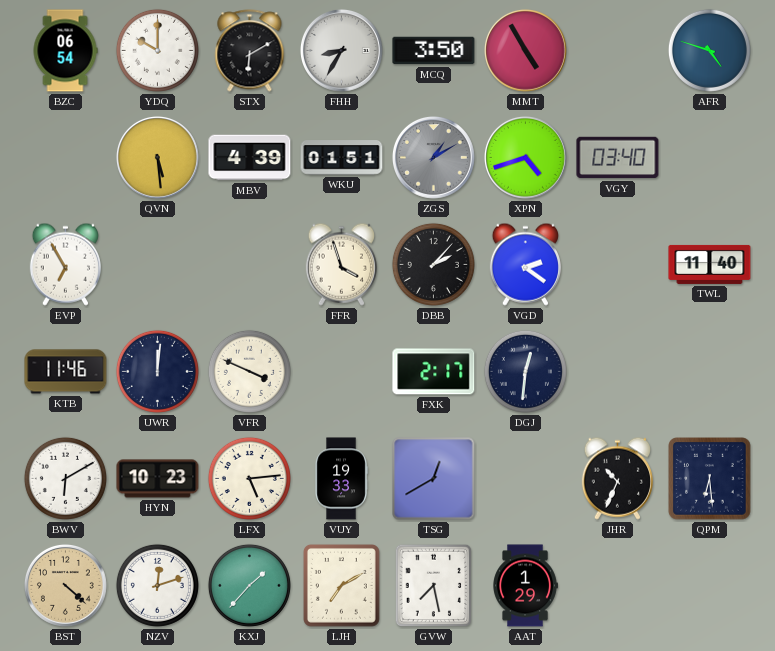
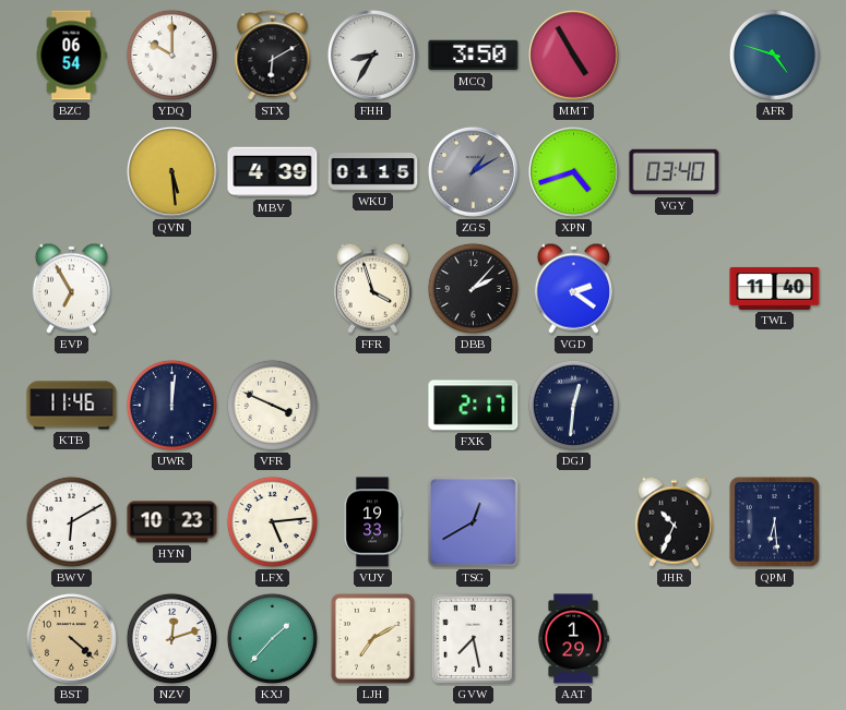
WKU: 01:51 -> 01:15
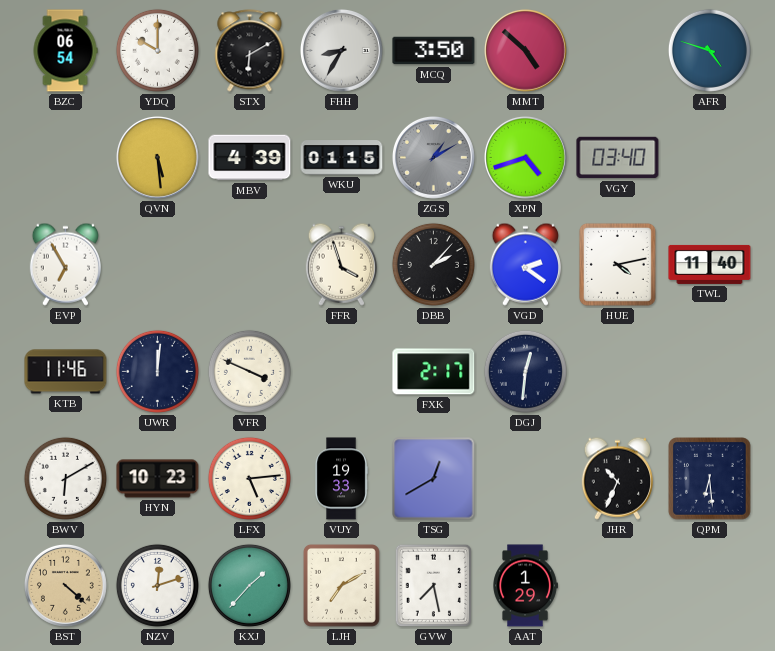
MMT: 4:55 -> 4:52
HUE: none -> 4:13
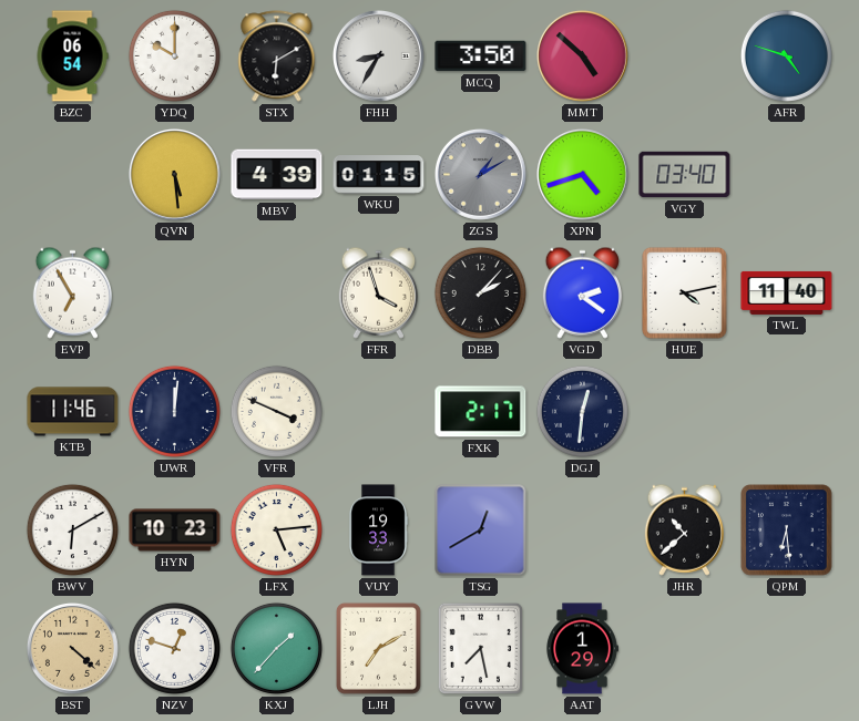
JHR: 10:34 -> 10:38
NZV: 12:12 -> 12:48
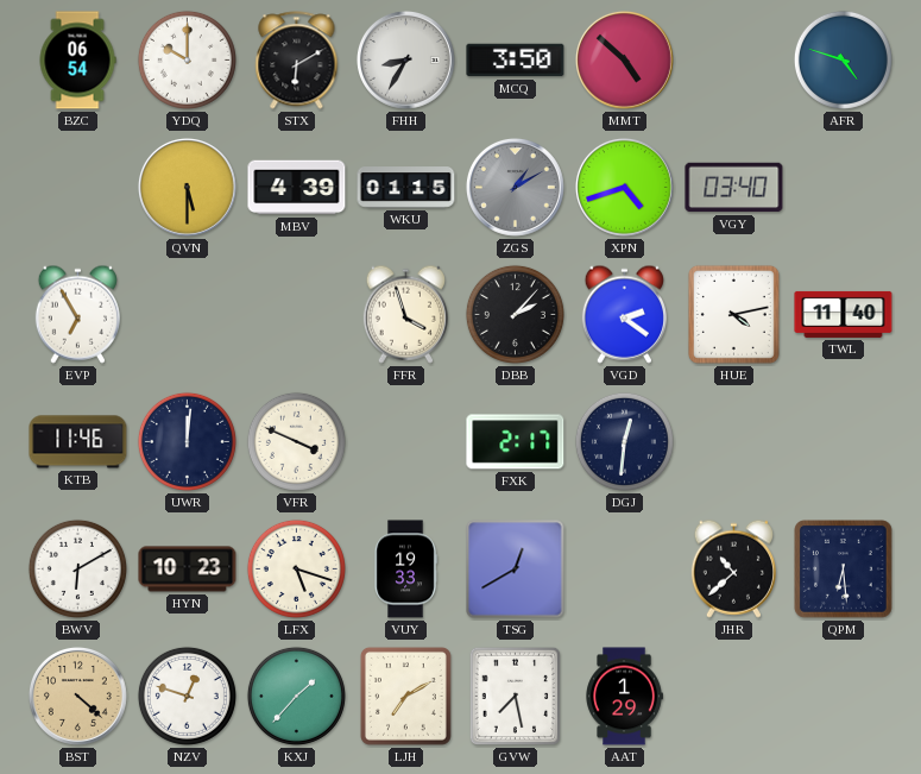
QVN: 5:29 -> 5:30
LFX: 5:14 -> 5:18
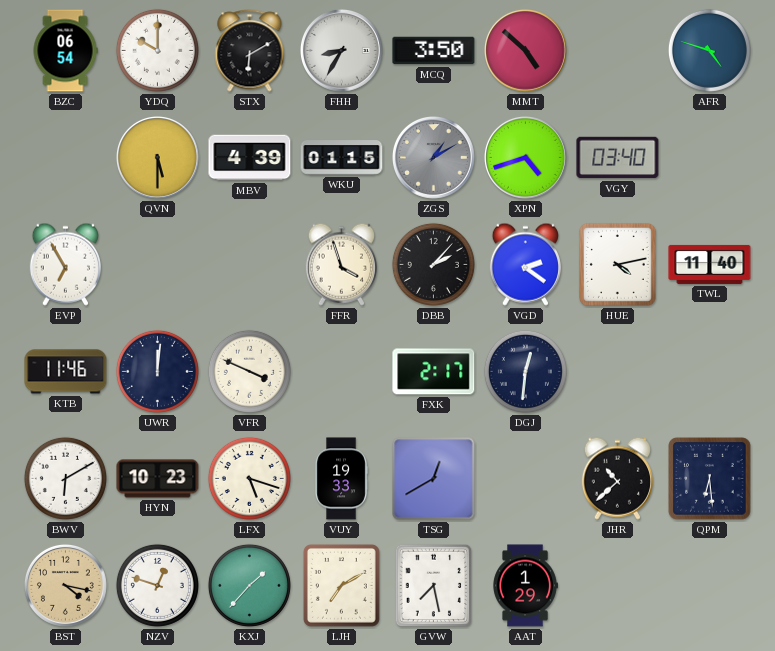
BST: 4:22 -> 4:17
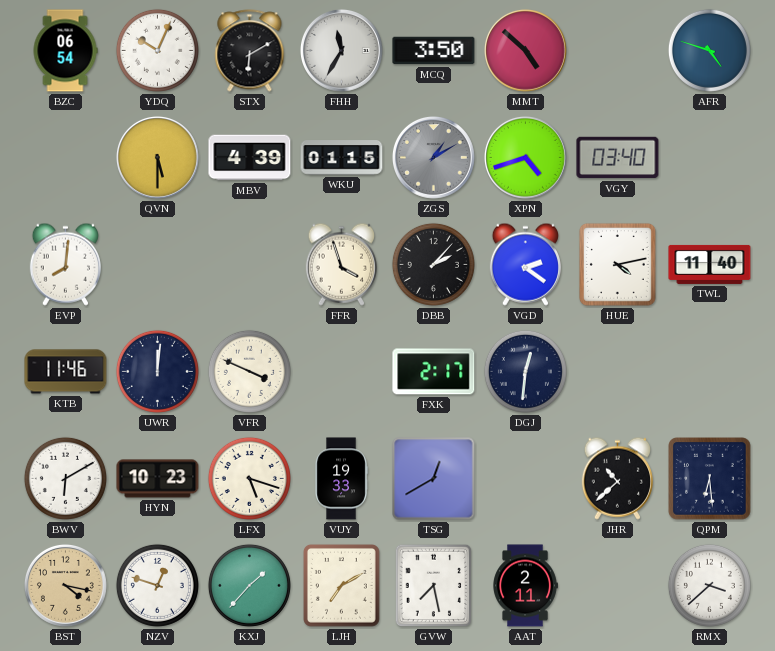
YDQ: 10:00 -> 10:04
FHH: 8:35 -> 11:35
EVP: 6:55 -> 8:01
AAT: 1:29 -> 2:11
RMX: none -> 3:38
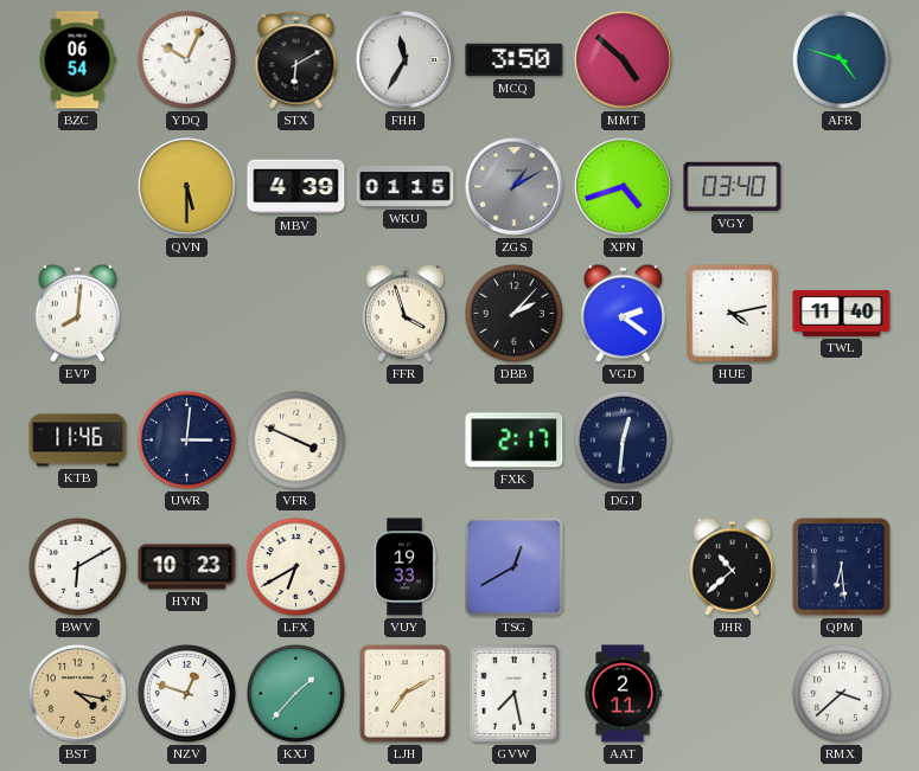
UWR: 12:01 -> 3:01
LFX: 5:18 -> 6:40
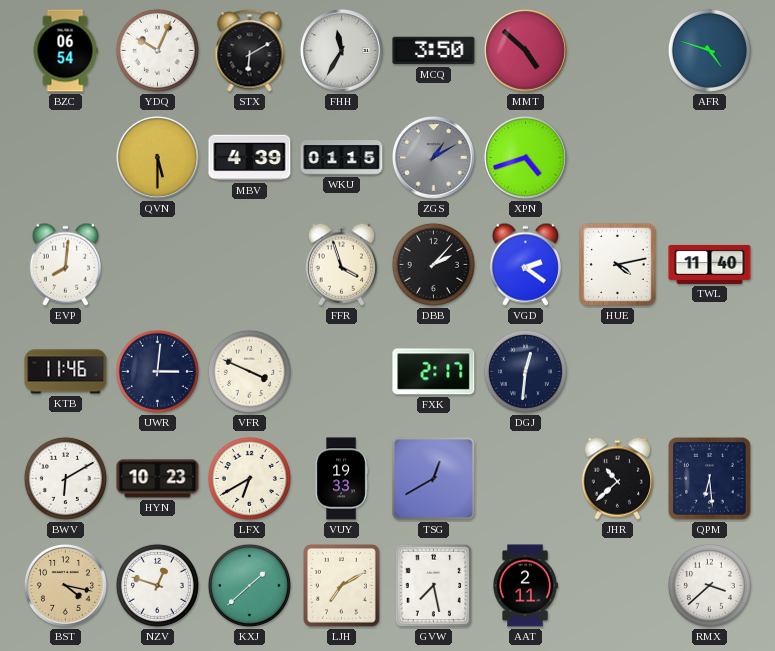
VGY: 03:40 -> none
KXJ: 1:37 -> 1:38
